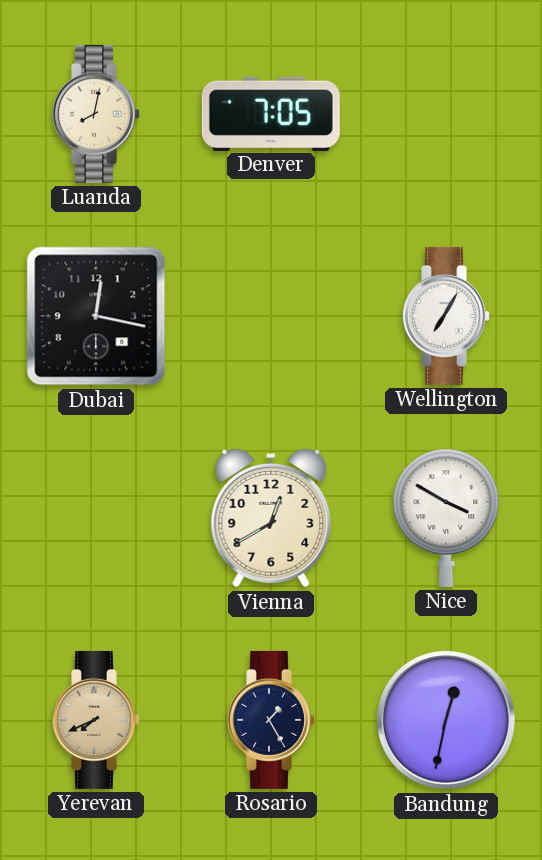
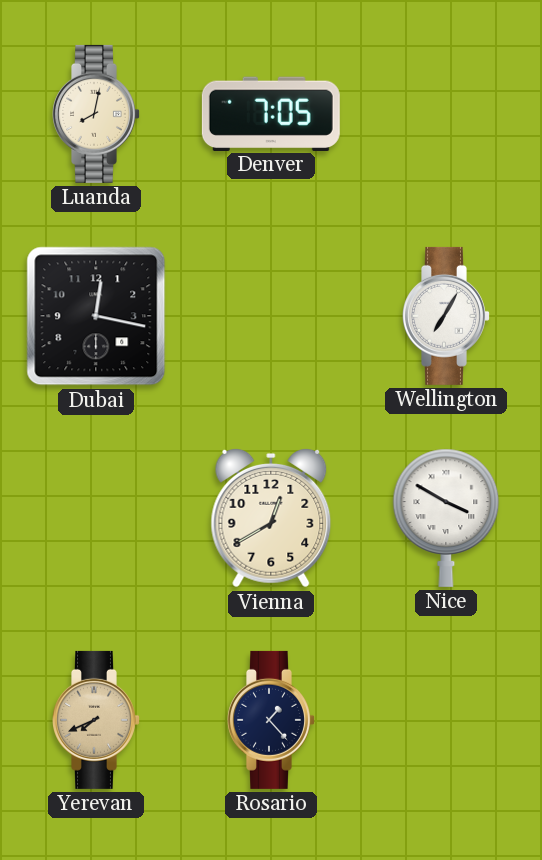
Rosario: 1:25 -> 1:23
Bandung: 12:32 -> none
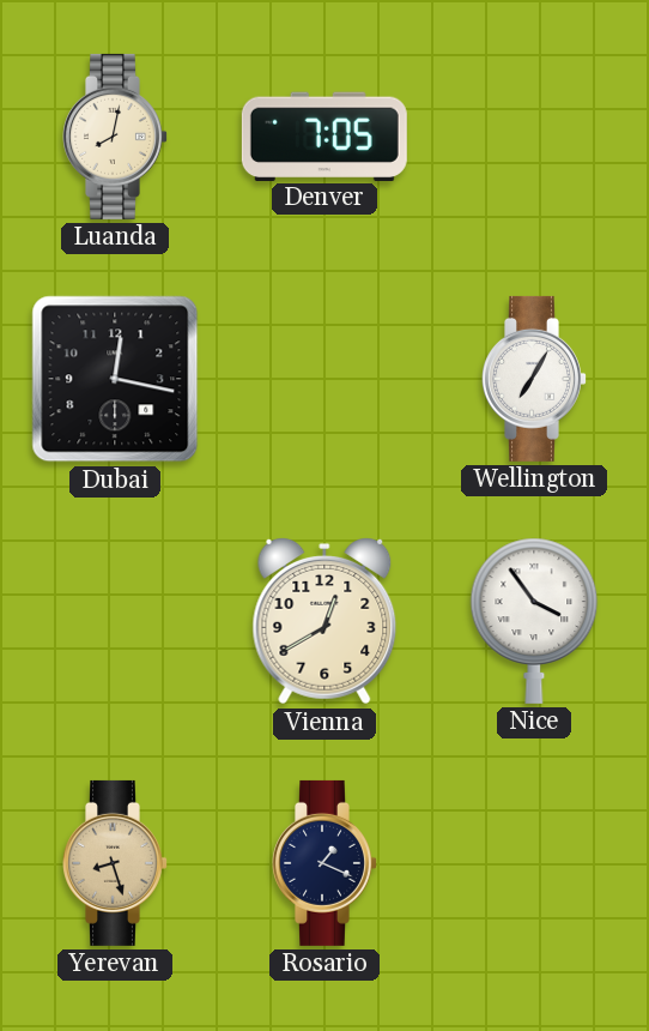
Nice: 3:50 -> 3:54
Yerevan: 7:41 -> 8:27
Rosario: 1:23 -> 1:19
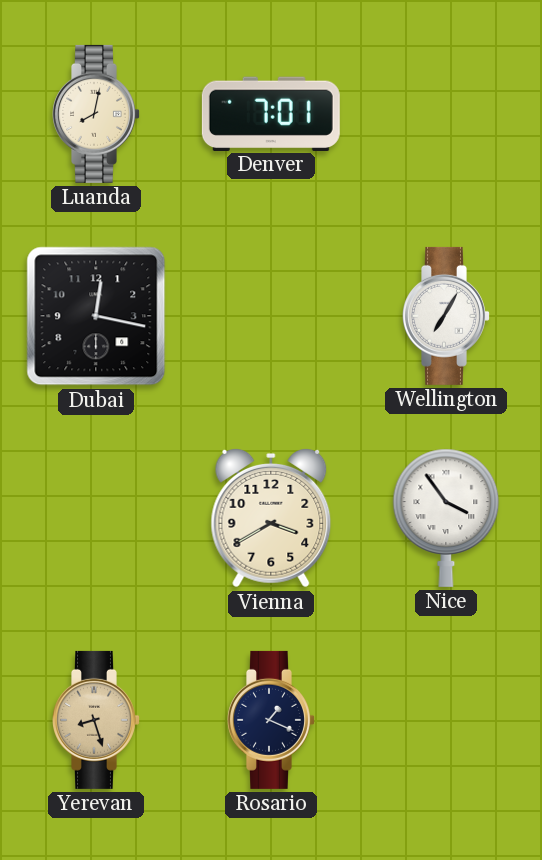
Denver: 7:05 -> 7:01
Vienna: 12:40 -> 3:40
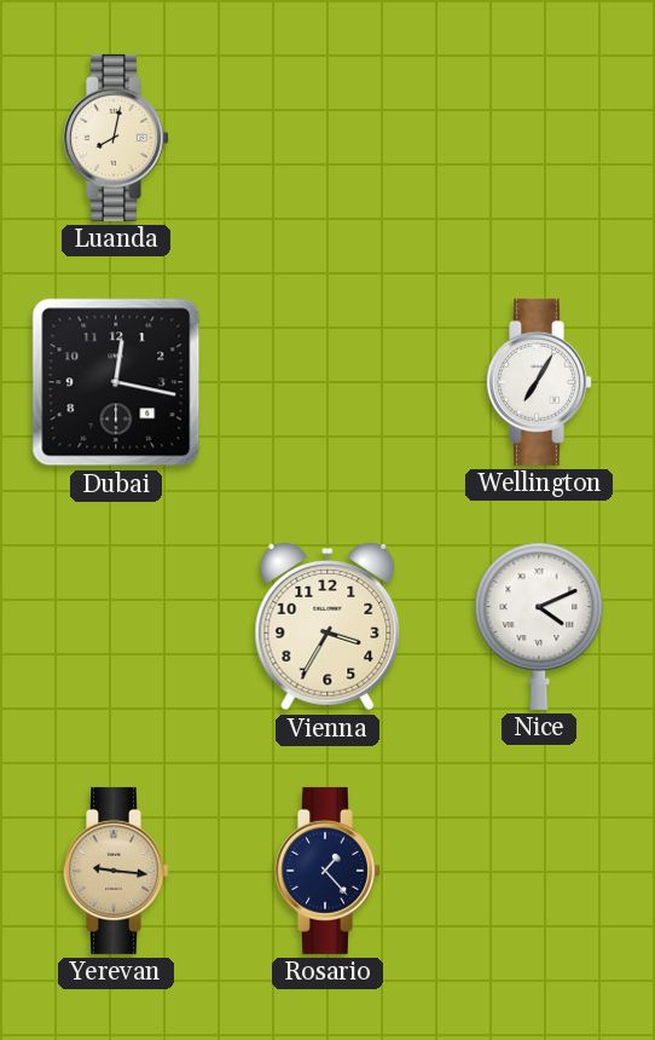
Denver: 7:01 -> none
Vienna: 3:40 -> 3:35
Nice: 3:54 -> 4:11
Yerevan: 8:27 -> 9:16
Rosario: 1:19 -> 1:23
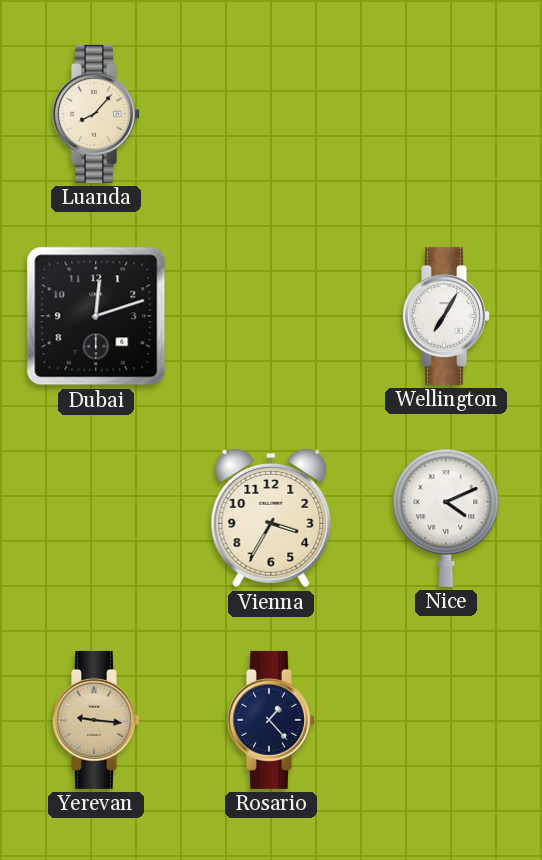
Luanda: 8:02 -> 8:07
Dubai: 12:17 -> 12:12
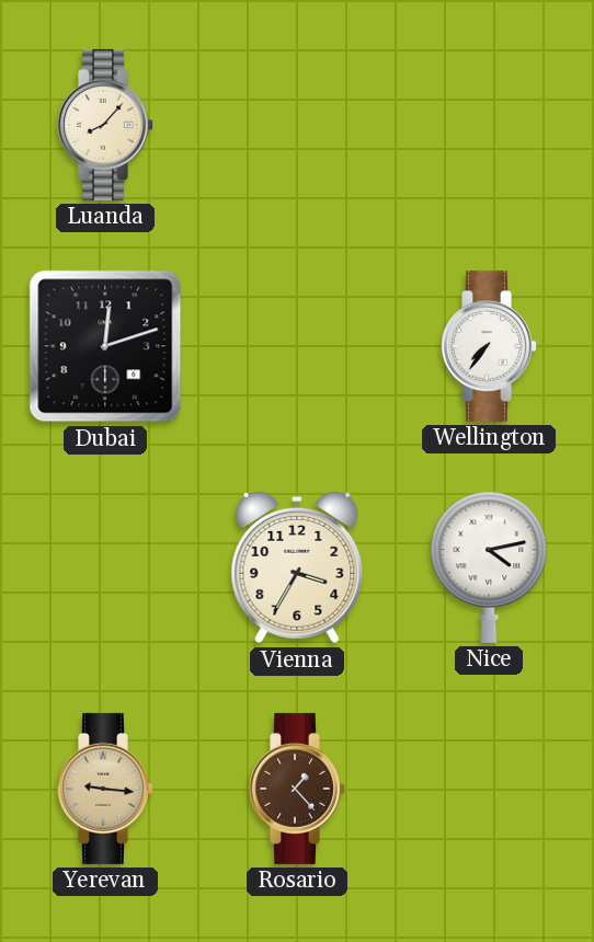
Wellington: 7:05 -> 7:36
Nice: 4:11 -> 4:13
Rosario dial: navy -> brown
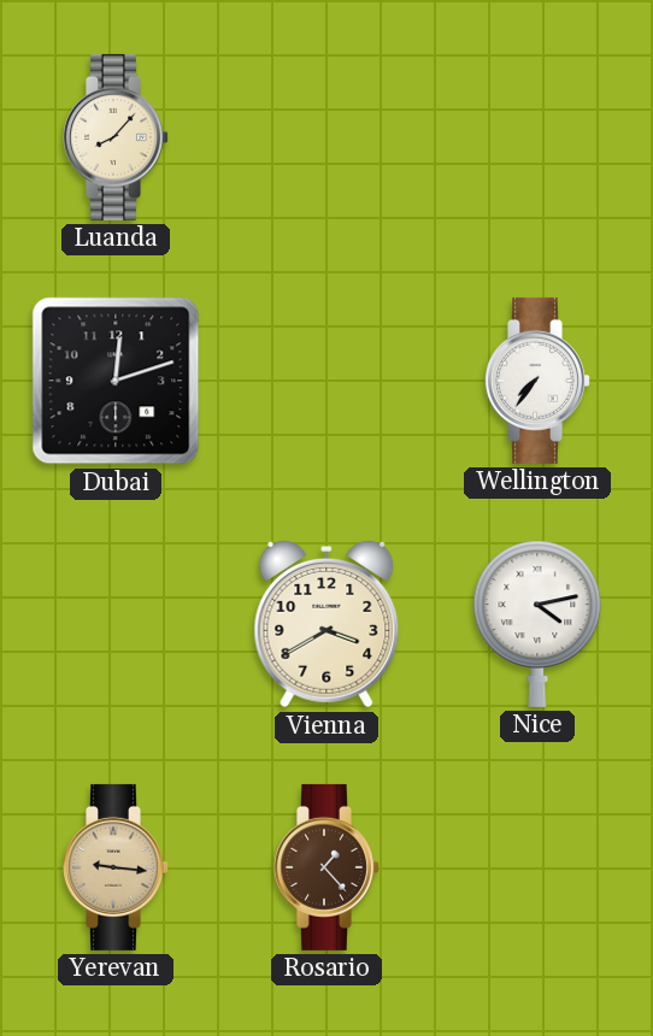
Vienna: 3:35 -> 3:40
